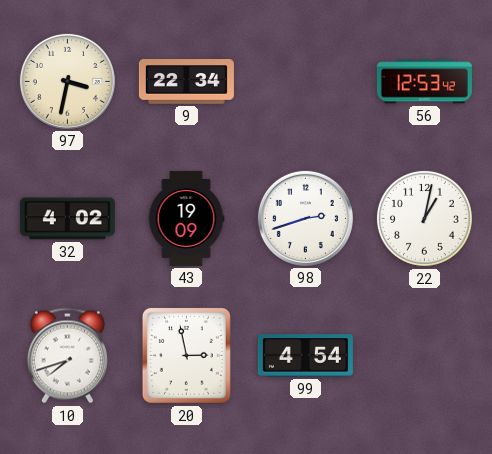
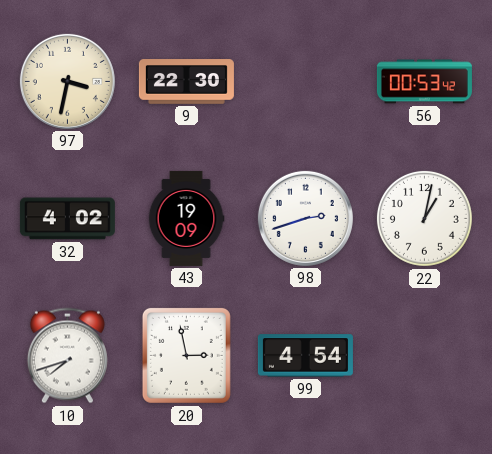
9: 22:34 -> 22:30
56: 12:53 -> 00:53
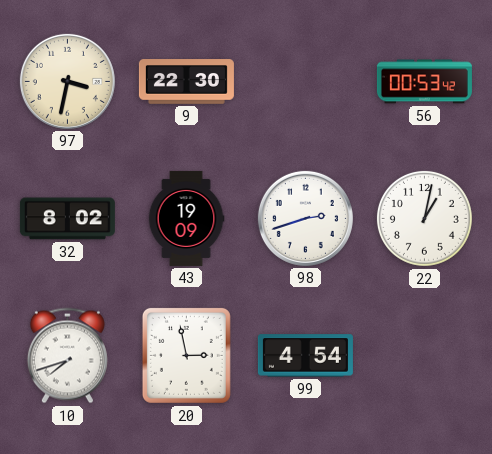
32: 4:02 -> 8:02
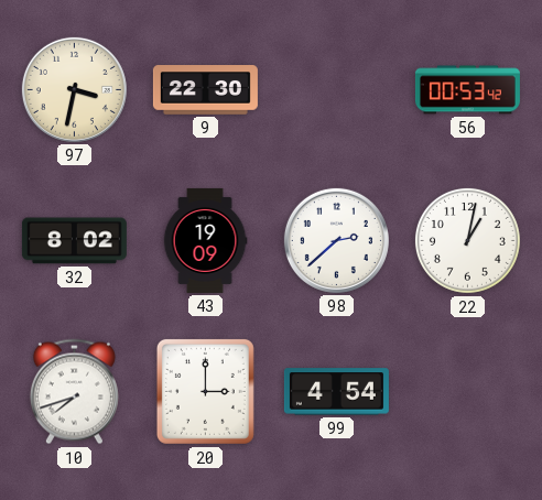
98: 2:42 -> 2:38
20: 2:58 -> 3:00
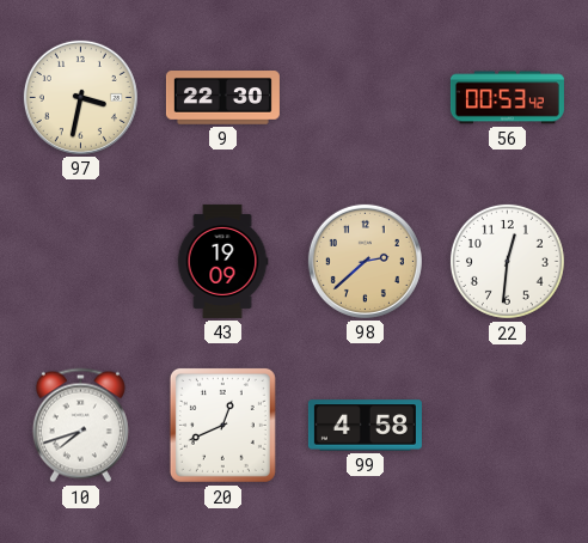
32: 8:02 -> none
98 dial: white -> champagne
22: 1:02 -> 12:31
20: 3:00 -> 12:41
99: 4:54 -> 4:58
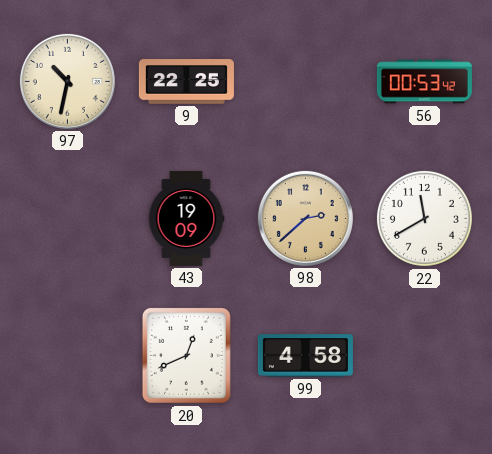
97: 3:32 -> 10:32
9: 22:30 -> 22:25
22: 12:31 -> 11:40
10: 7:42 -> none
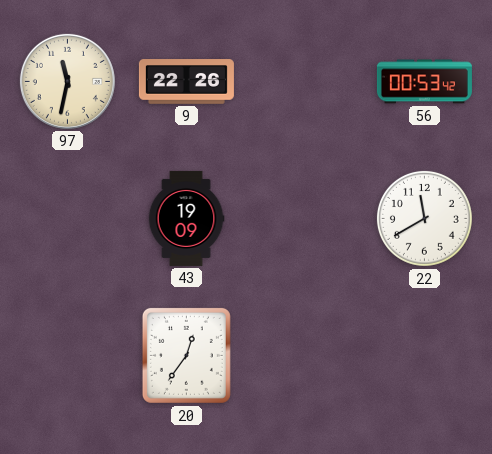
97: 10:32 -> 11:32
9: 22:25 -> 22:26
98: 2:38 -> none
20: 12:41 -> 12:36
99: 4:58 -> none
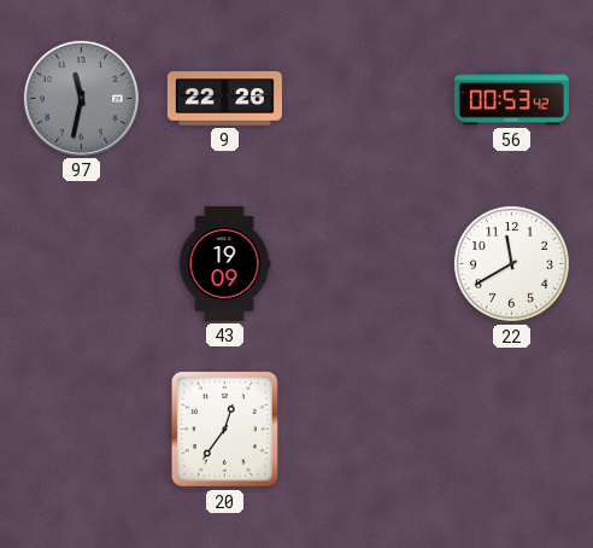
97 dial: cream -> grey
